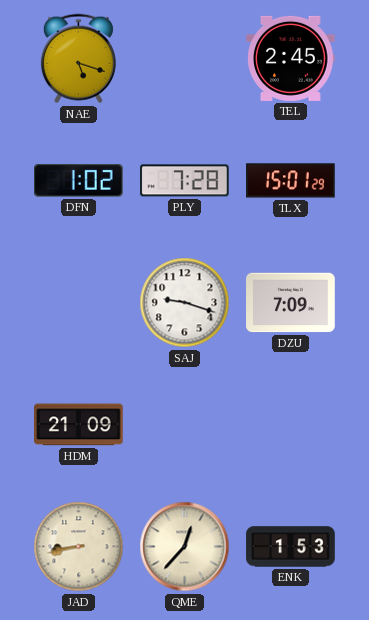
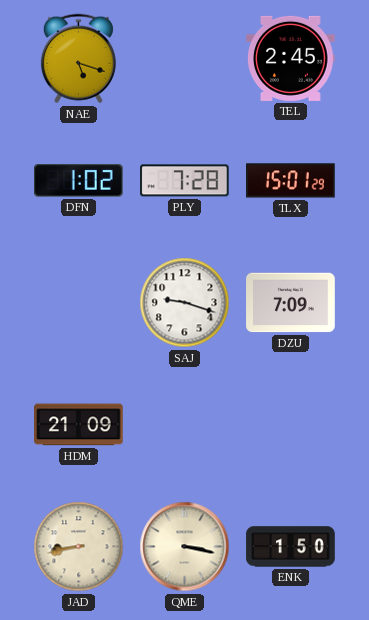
QME: 12:37 -> 3:17
ENK: 1:53 -> 1:50
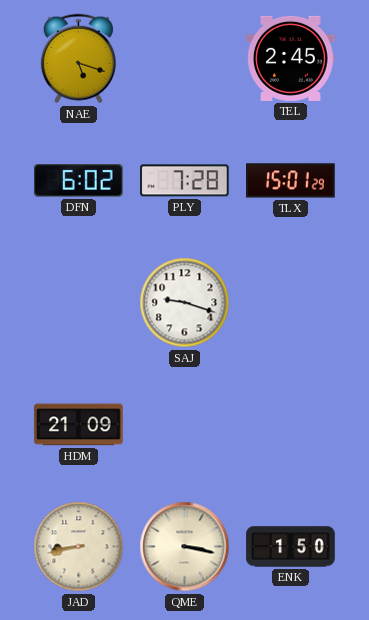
DFN: 1:02 -> 6:02
DZU: 7:09 -> none
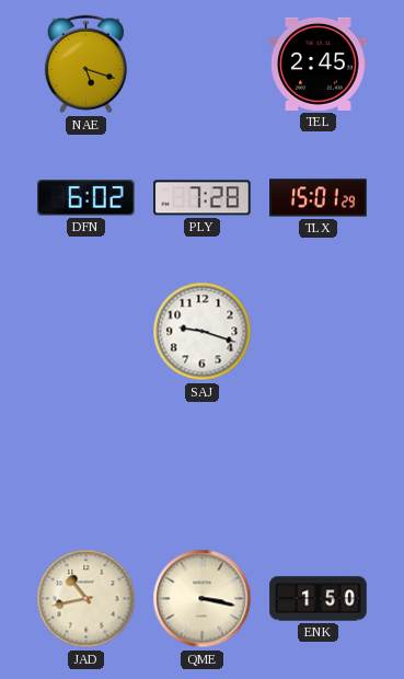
HDM: 21:09 -> none
JAD: 8:43 -> 10:43
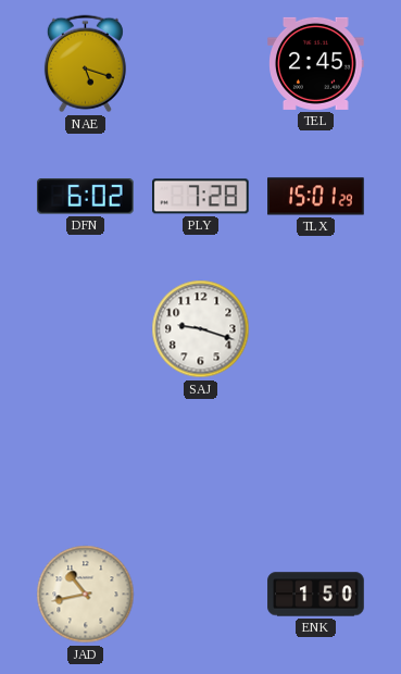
QME: 3:17 -> none
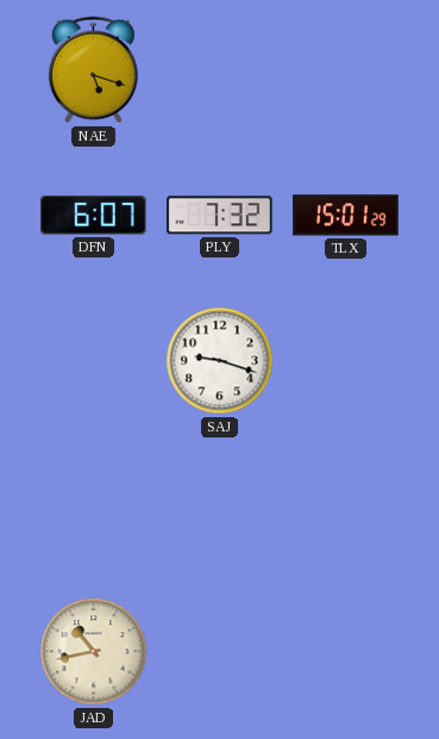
TEL: 2:45 -> none
DFN: 6:02 -> 6:07
PLY: 7:28 -> 7:32
ENK: 1:50 -> none
